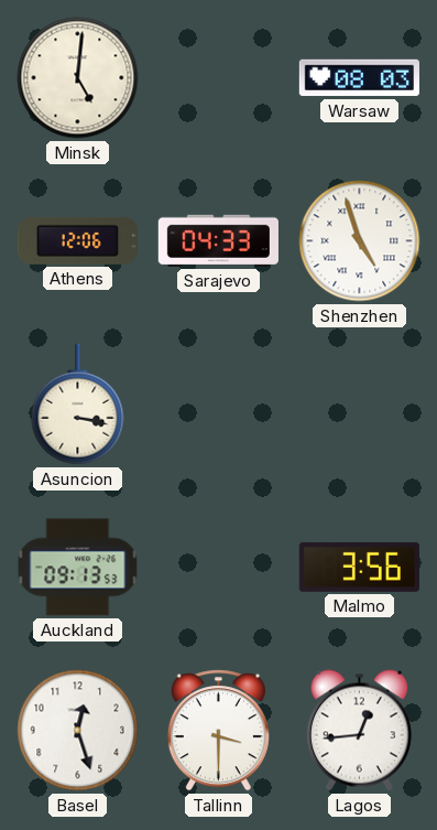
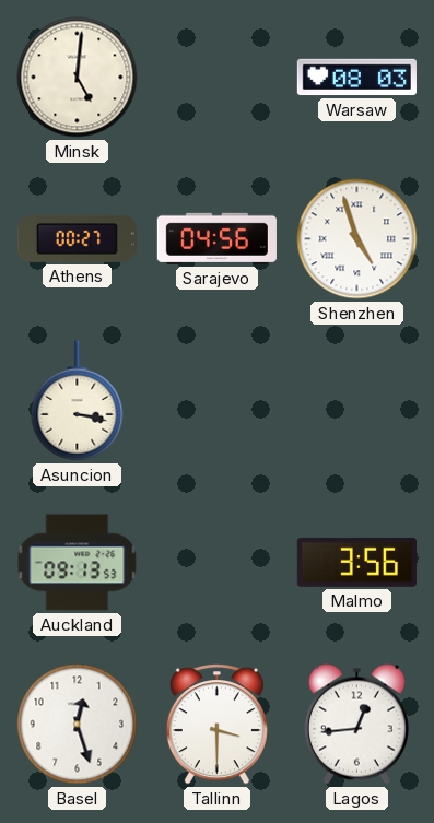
Athens: 12:06 -> 00:27
Sarajevo: 04:33 -> 04:56
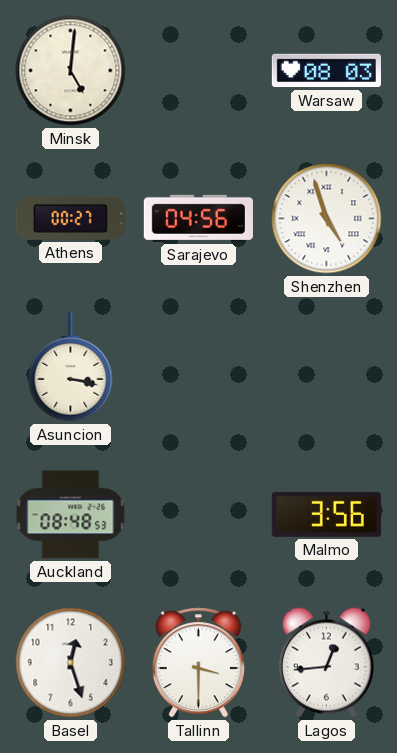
Auckland: 09:13 -> 08:48
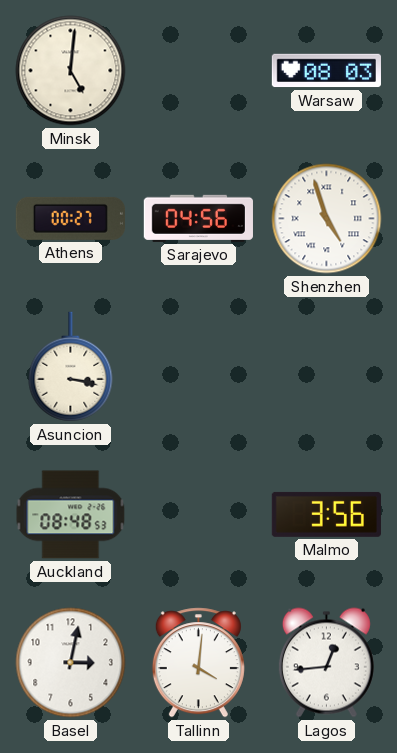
Basel: 12:27 -> 3:02
Tallinn: 3:30 -> 4:01
